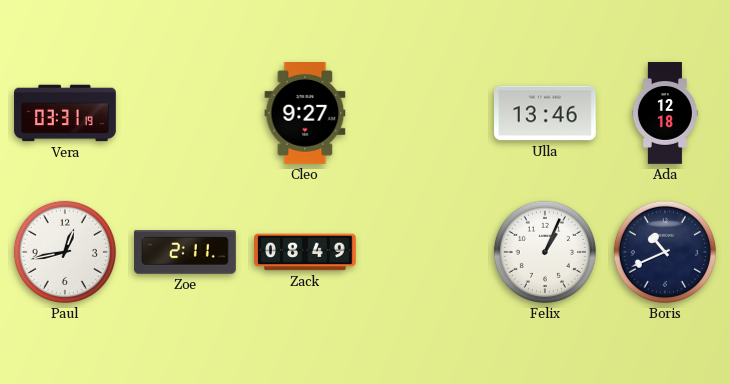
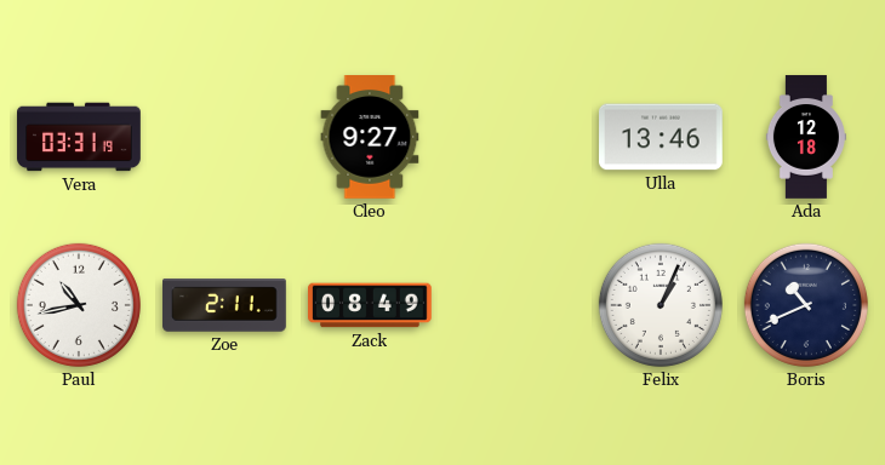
Paul: 12:43 -> 10:43
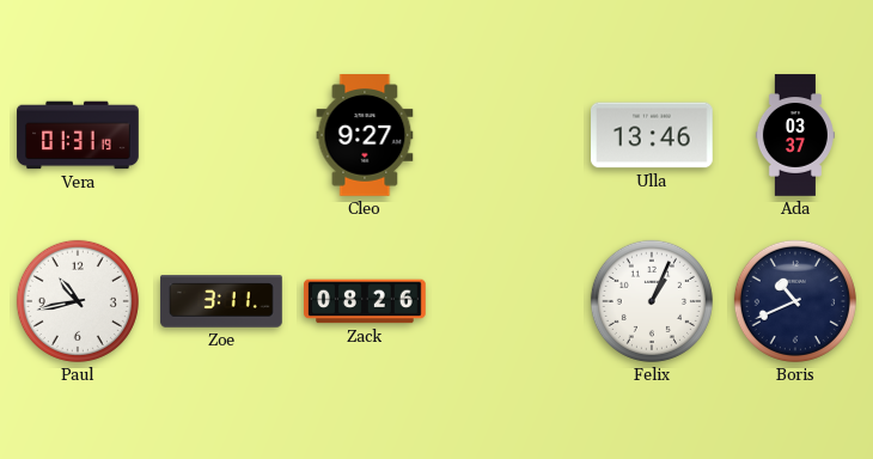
Vera: 03:31 -> 01:31
Ada: 12:18 -> 03:37
Zoe: 2:11 -> 3:11
Zack: 08:49 -> 08:26
